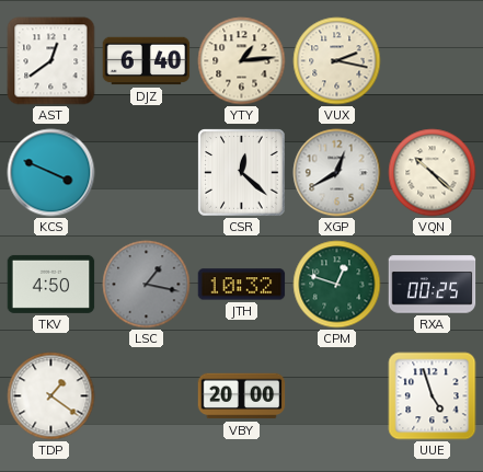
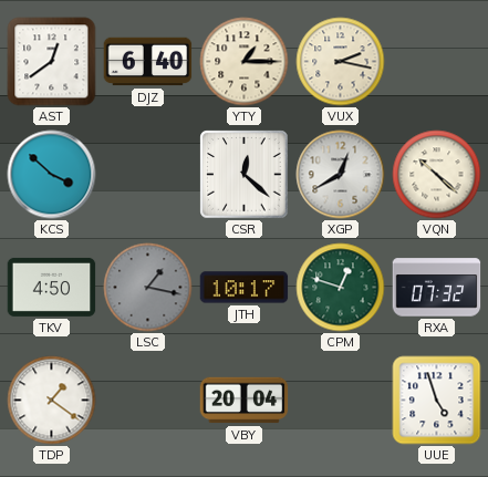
YTY: 1:14 -> 1:15
KCS: 3:49 -> 3:52
JTH: 10:32 -> 10:17
RXA: 00:25 -> 07:32
VBY: 20:00 -> 20:04
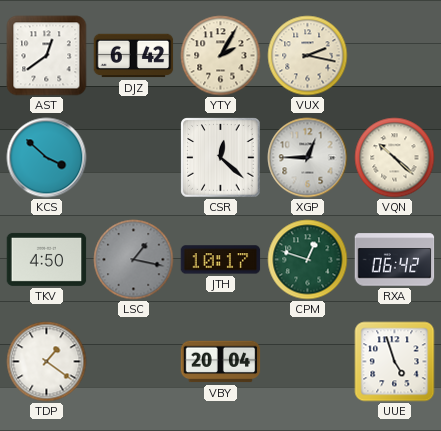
DJZ: 6:40 -> 6:42
YTY: 1:15 -> 2:05
XGP: 12:40 -> 12:45
RXA: 07:32 -> 06:42
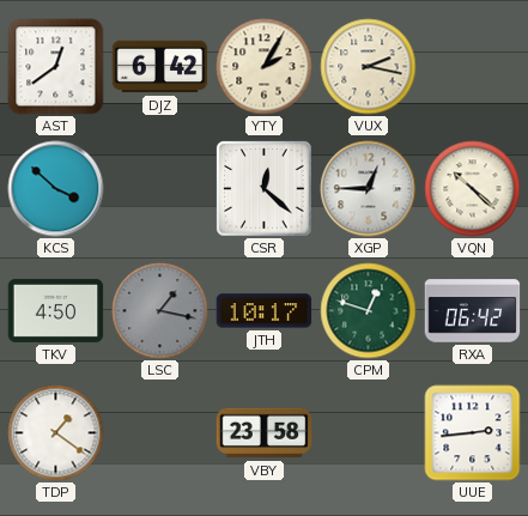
VBY: 20:04 -> 23:58
UUE: 4:57 -> 2:44
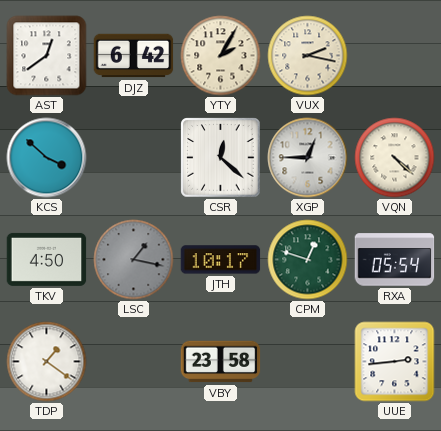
VQN: 10:22 -> 4:22
RXA: 06:42 -> 05:54
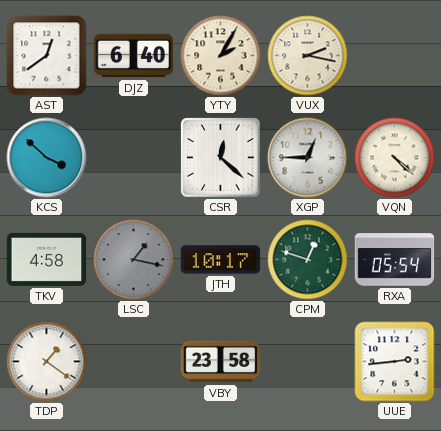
DJZ: 6:42 -> 6:40
TKV: 4:50 -> 4:58
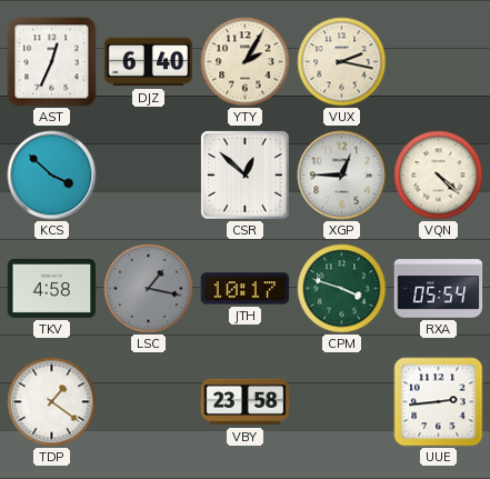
AST: 12:39 -> 12:34
CSR: 12:22 -> 12:52
CPM: 12:48 -> 3:48
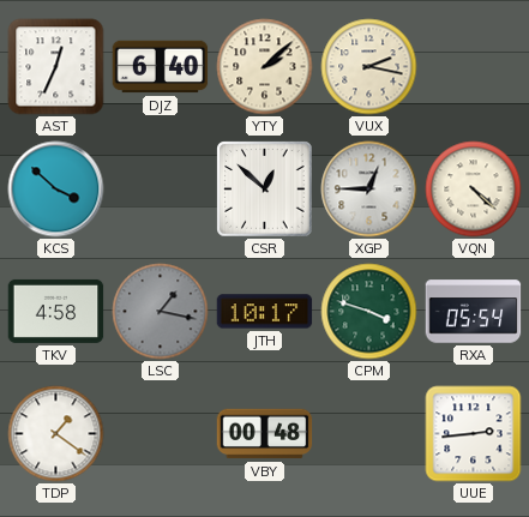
YTY: 2:05 -> 2:08
VBY: 23:58 -> 00:48
